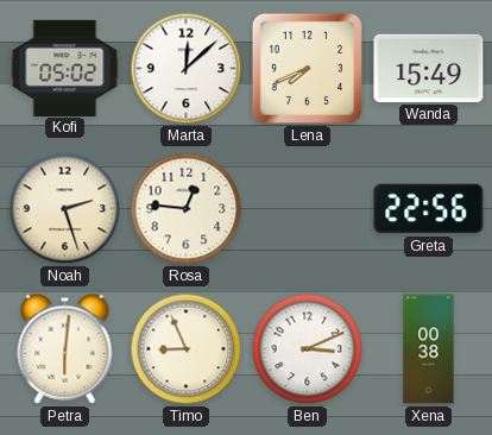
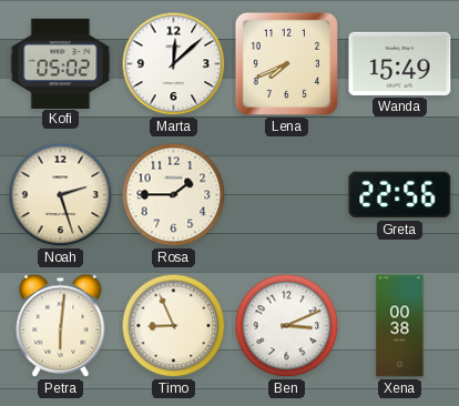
Rosa: 12:46 -> 1:45
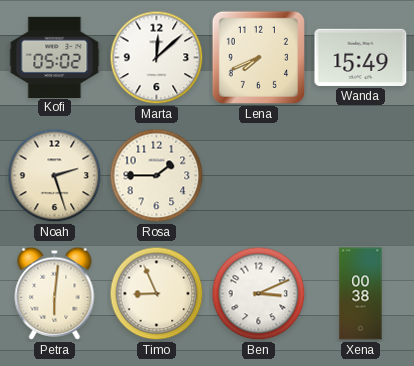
Greta: 22:56 -> none
